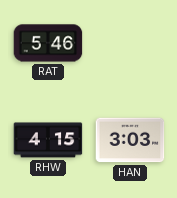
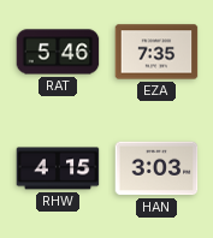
EZA: none -> 7:35
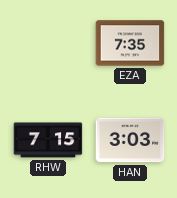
RAT: 5:46 -> none
RHW: 4:15 -> 7:15
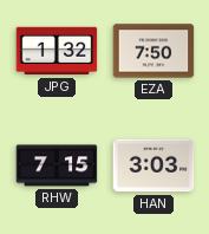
JPG: none -> 1:32
EZA: 7:35 -> 7:50
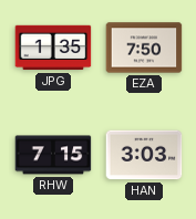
JPG: 1:32 -> 1:35
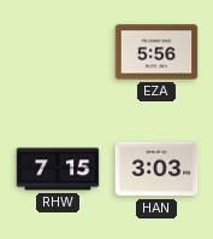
JPG: 1:35 -> none
EZA: 7:50 -> 5:56
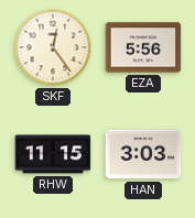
SKF: none -> 12:24
RHW: 7:15 -> 11:15
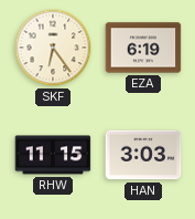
SKF: 12:24 -> 6:24
EZA: 5:56 -> 6:19
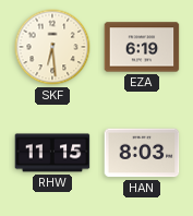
SKF: 6:24 -> 6:29
HAN: 3:03 -> 8:03
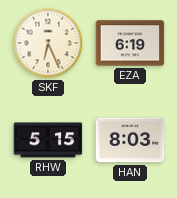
SKF: 6:29 -> 6:26
RHW: 11:15 -> 5:15
